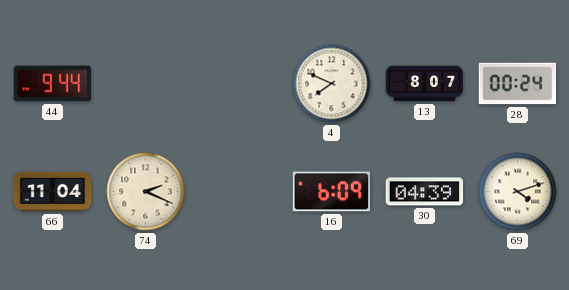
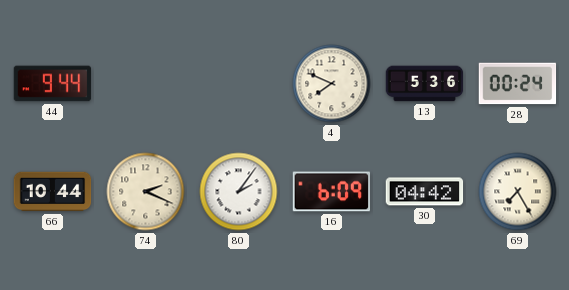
13: 8:07 -> 5:36
66: 11:04 -> 10:44
80: none -> 2:06
30: 04:39 -> 04:42
69: 4:12 -> 7:25
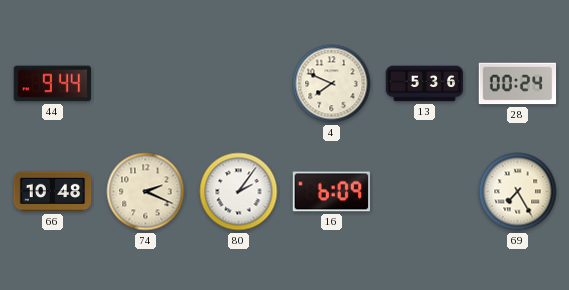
66: 10:44 -> 10:48
30: 04:42 -> none
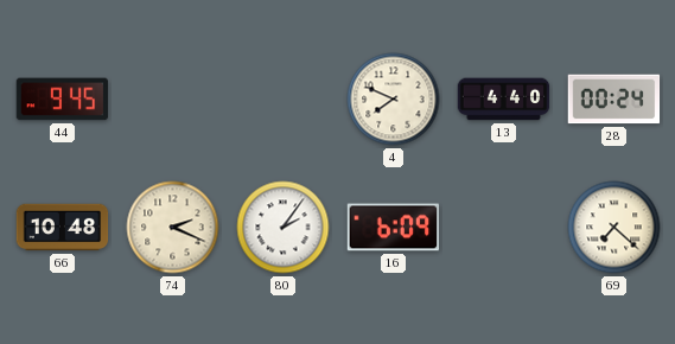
44: 9:44 -> 9:45
13: 5:36 -> 4:40
69: 7:25 -> 7:22
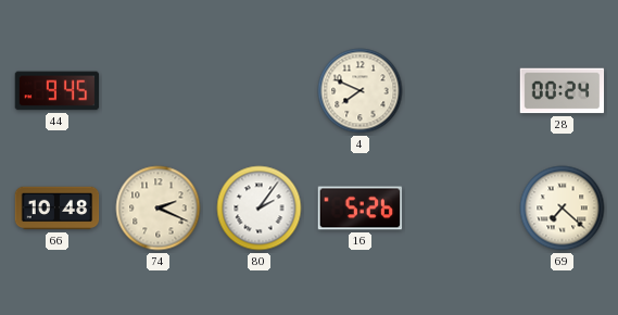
13: 4:40 -> none
16: 6:09 -> 5:26
